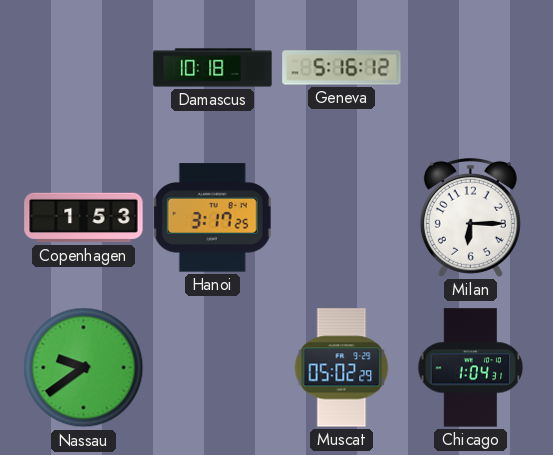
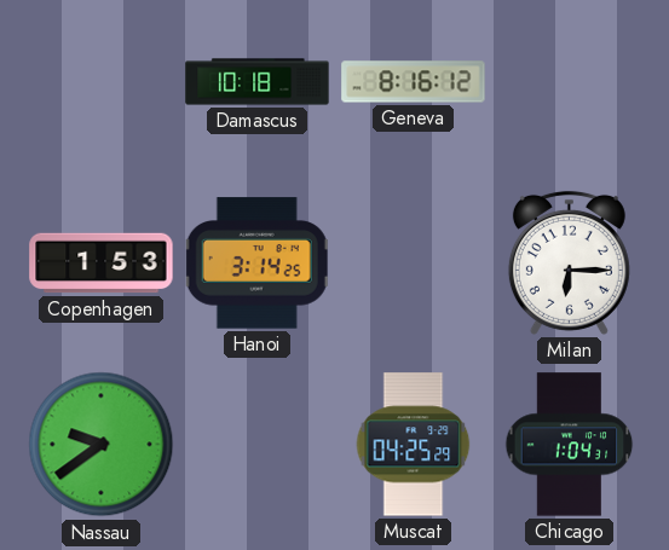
Geneva: 5:16 -> 8:16
Hanoi: 3:17 -> 3:14
Muscat: 05:02 -> 04:25
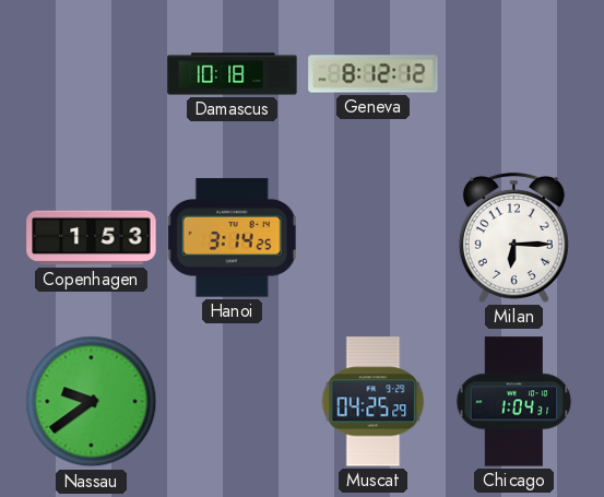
Geneva: 8:16 -> 8:12
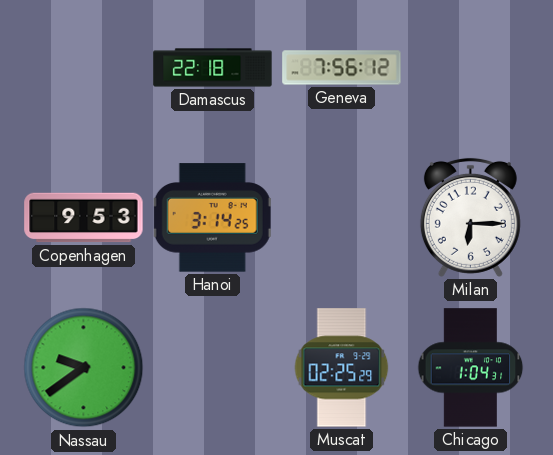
Damascus: 10:18 -> 22:18
Geneva: 8:12 -> 7:56
Copenhagen: 1:53 -> 9:53
Muscat: 04:25 -> 02:25
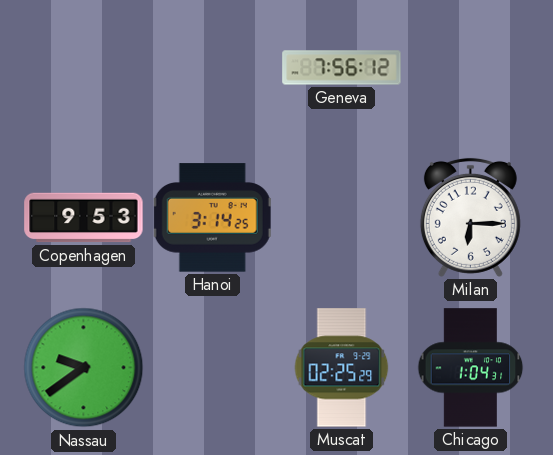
Damascus: 22:18 -> none
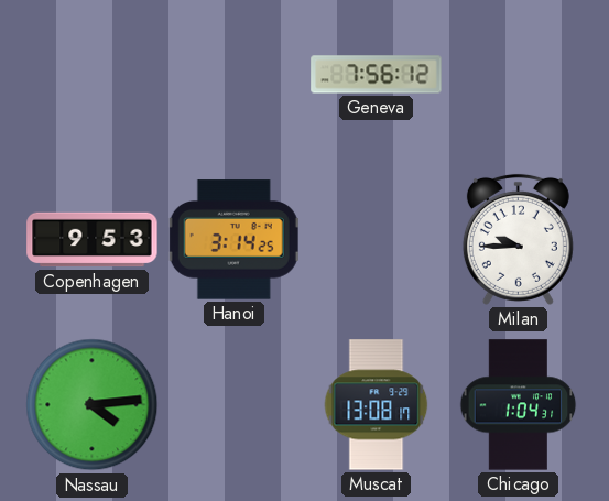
Milan: 6:15 -> 9:45
Nassau: 9:39 -> 4:14
Muscat: 02:25 -> 13:08
